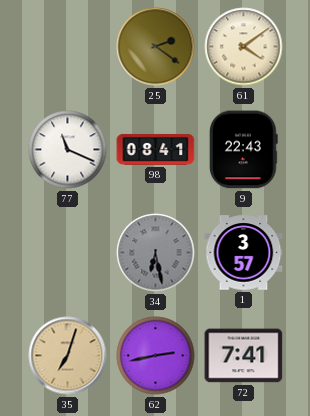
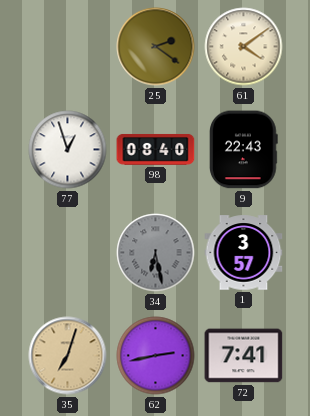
77: 11:19 -> 12:57
98: 08:41 -> 08:40
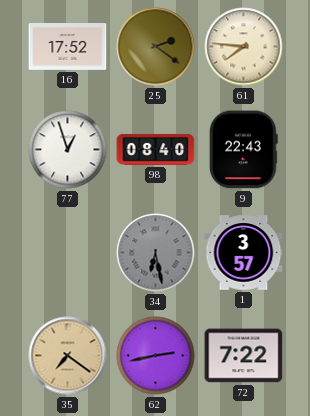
16: none -> 17:52
61: 4:09 -> 7:46
35: 7:03 -> 7:21
72: 7:41 -> 7:22
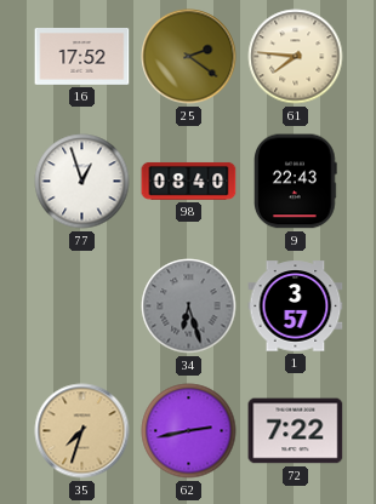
34: 6:28 -> 6:27
35: 7:21 -> 7:33
